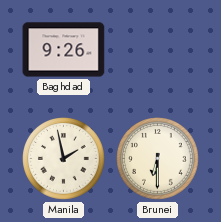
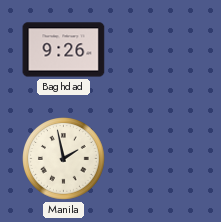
Brunei: 6:30 -> none
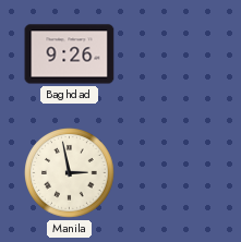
Manila: 1:58 -> 2:58
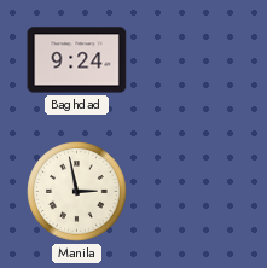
Baghdad: 9:26 -> 9:24
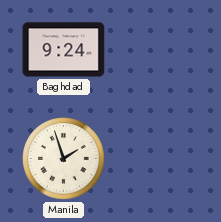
Manila: 2:58 -> 1:57
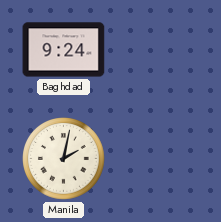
Manila: 1:57 -> 2:02
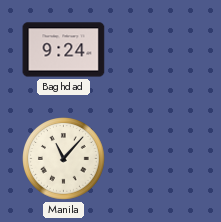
Manila: 2:02 -> 11:07
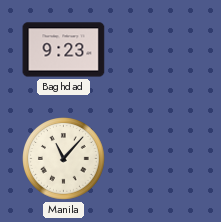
Baghdad: 9:24 -> 9:23
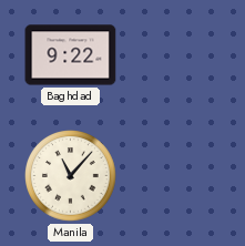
Baghdad: 9:23 -> 9:22
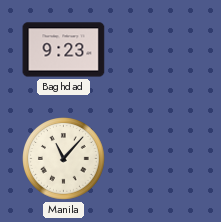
Baghdad: 9:22 -> 9:23
